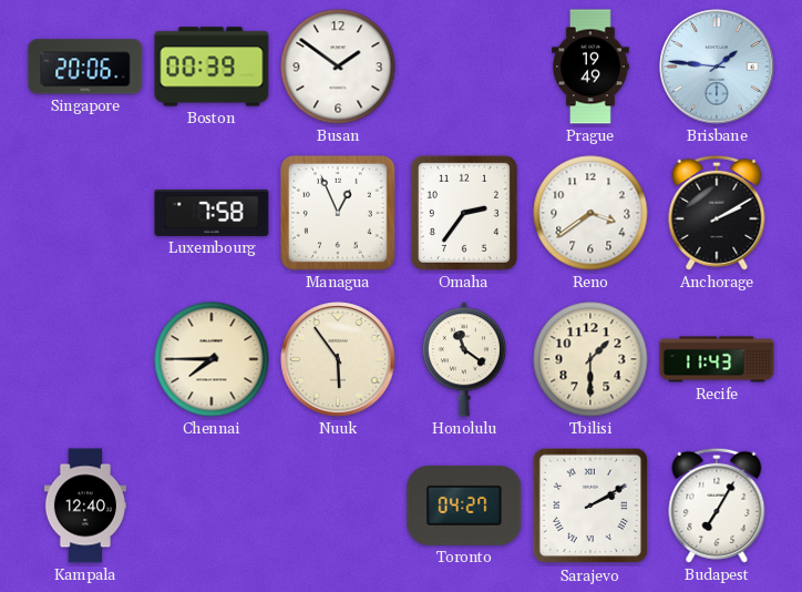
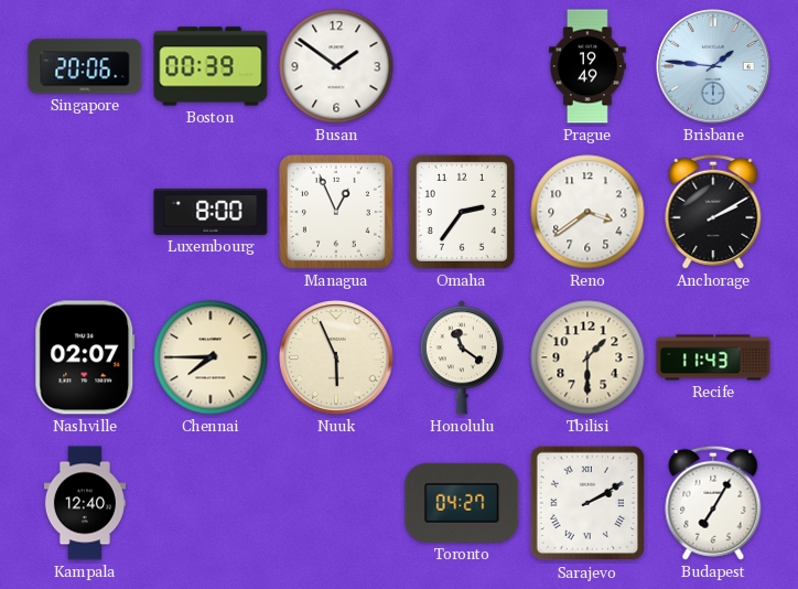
Luxembourg: 7:58 -> 8:00
Nashville: none -> 02:07
Nuuk: 5:54 -> 5:56
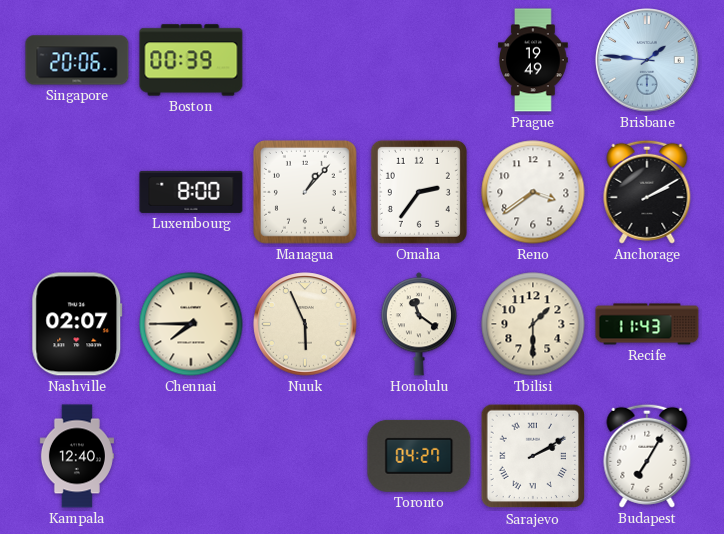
Busan: 1:51 -> none
Managua: 12:56 -> 1:07
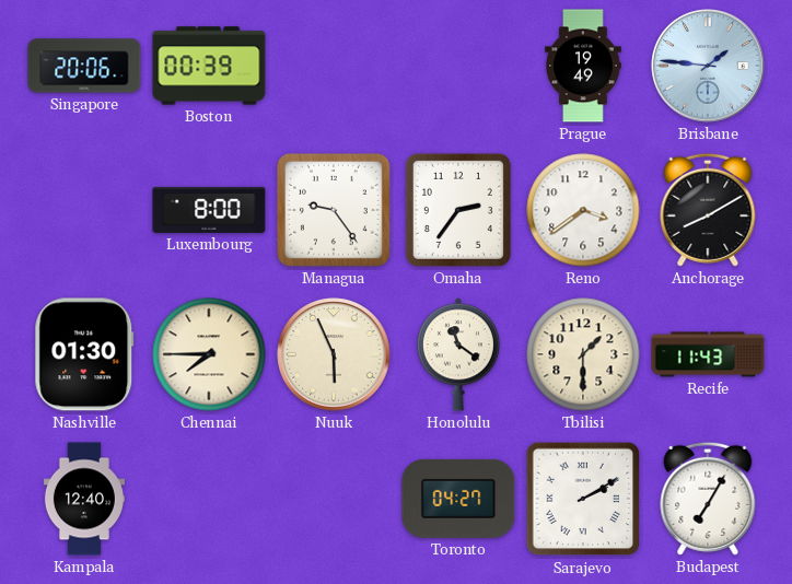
Managua: 1:07 -> 9:24
Anchorage: 2:10 -> 8:10
Nashville: 02:07 -> 01:30
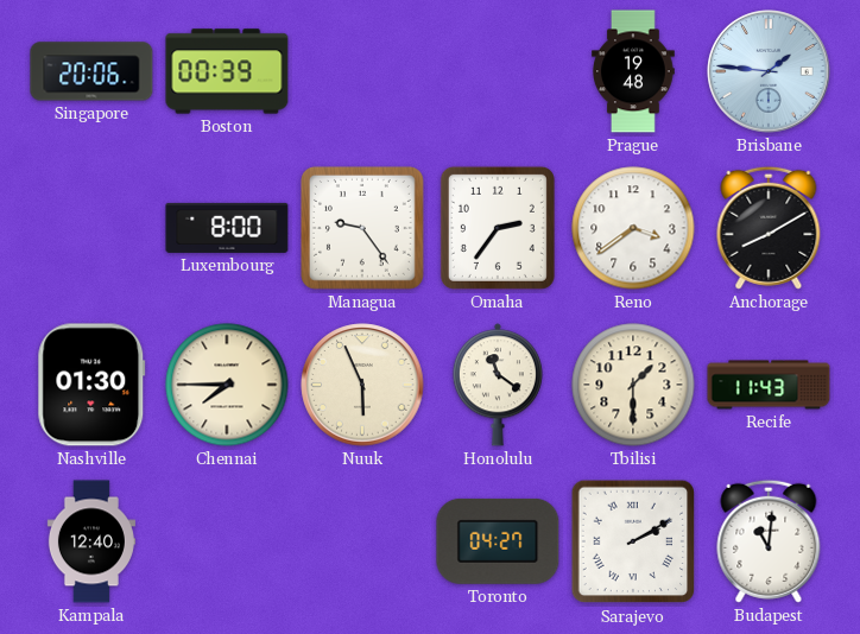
Prague: 19:49 -> 19:48
Budapest: 7:05 -> 11:01
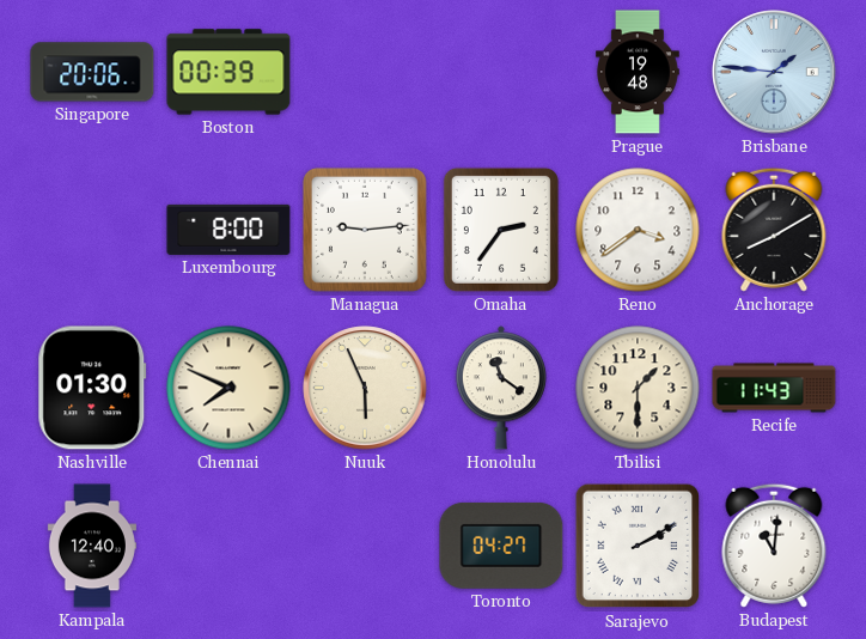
Managua: 9:24 -> 9:14
Chennai: 7:45 -> 7:49
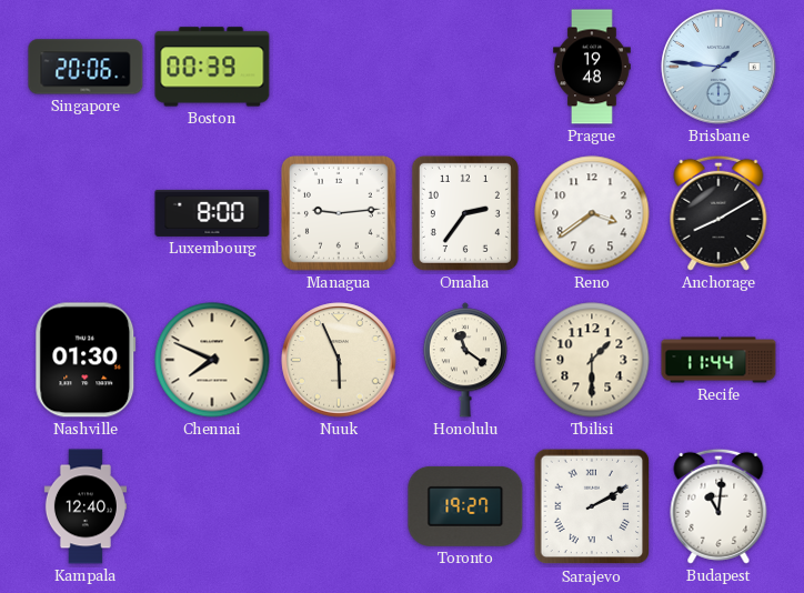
Recife: 11:43 -> 11:44
Toronto: 04:27 -> 19:27
